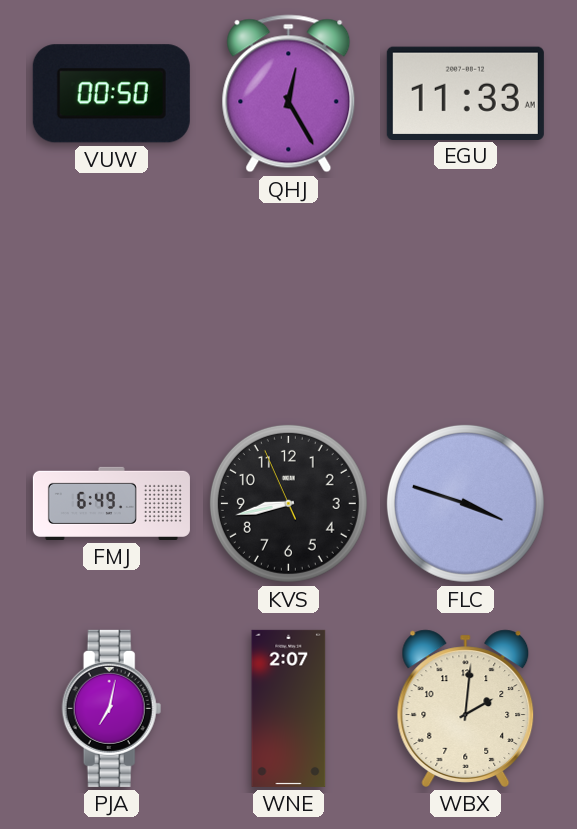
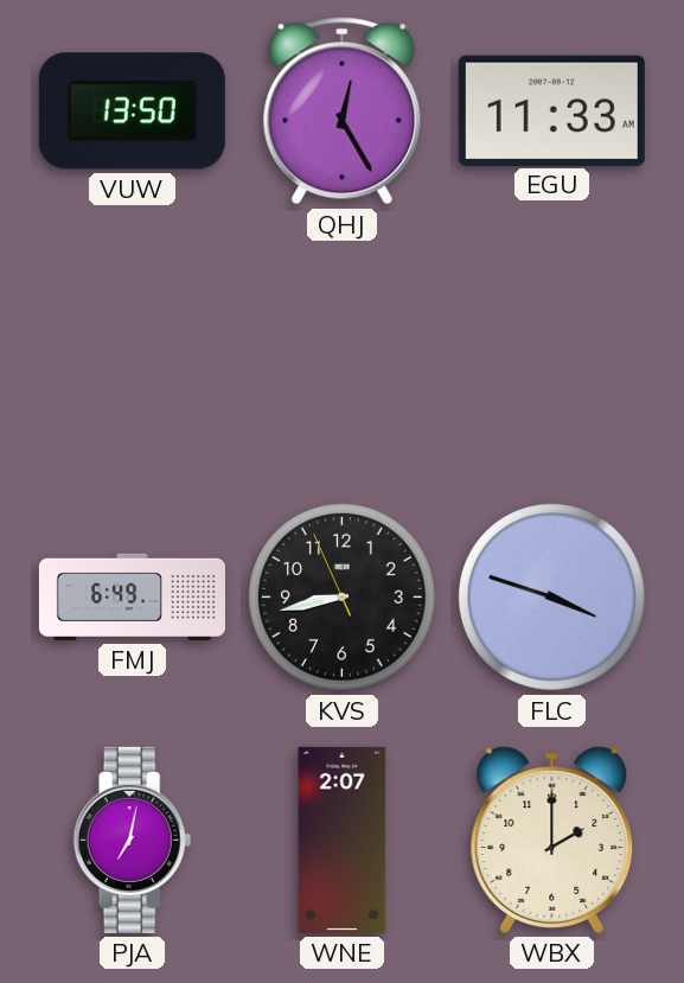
VUW: 00:50 -> 13:50
WBX: 2:01 -> 2:00
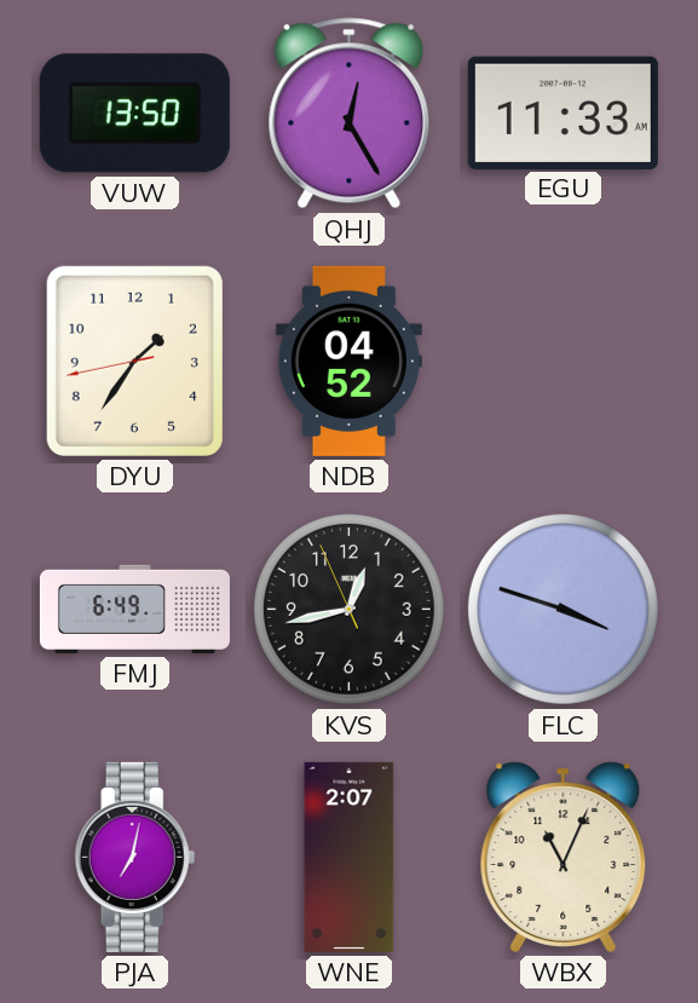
DYU: none -> 1:35
NDB: none -> 04:52
KVS: 8:42 -> 12:42
WBX: 2:00 -> 11:04
